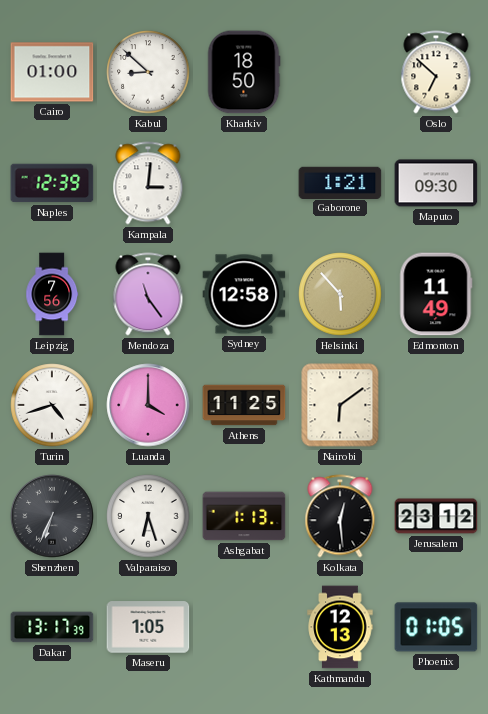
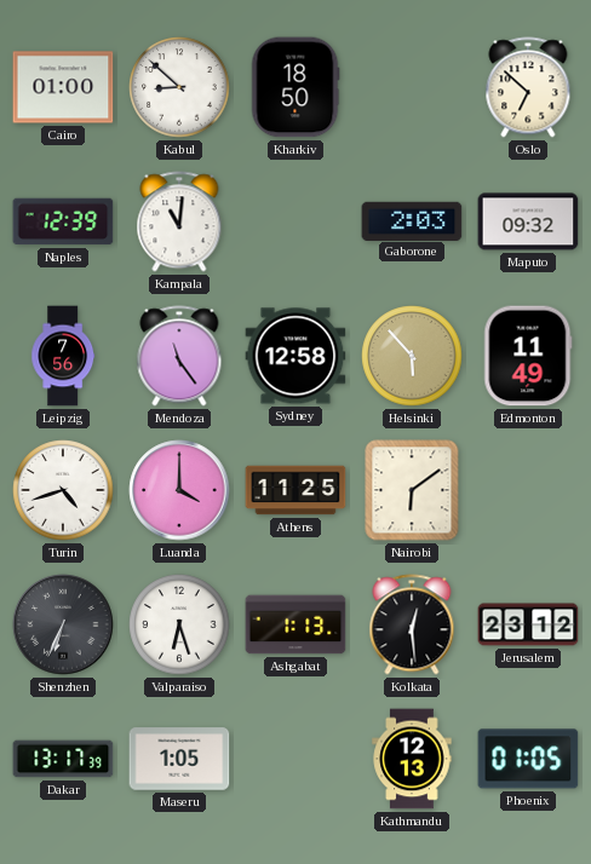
Kampala: 3:01 -> 11:01
Gaborone: 1:21 -> 2:03
Maputo: 09:30 -> 09:32
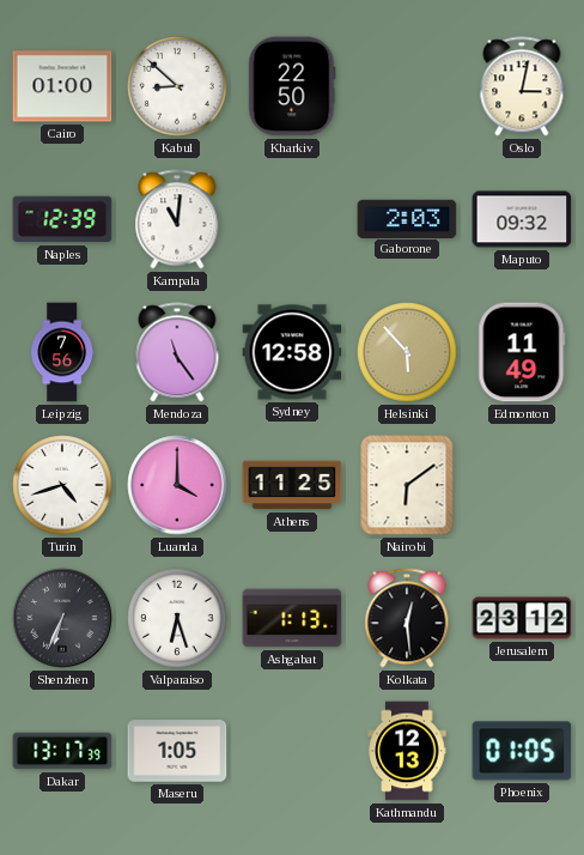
Kharkiv: 18:50 -> 22:50
Oslo: 6:52 -> 3:02
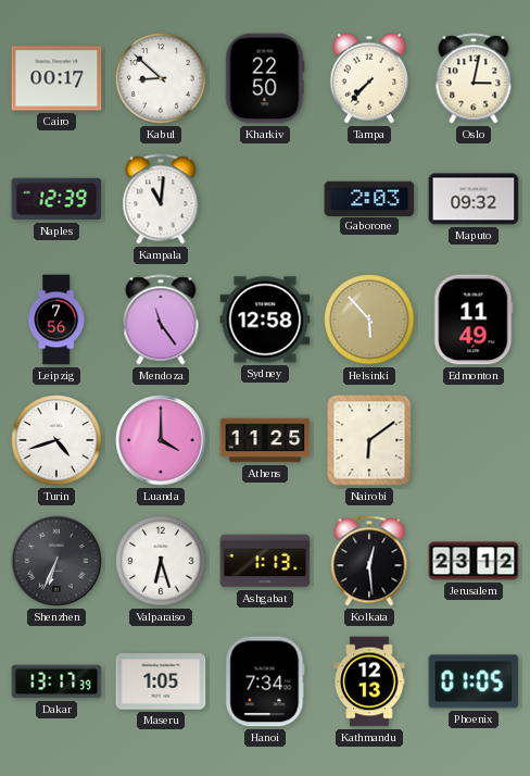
Cairo: 01:00 -> 00:17
Tampa: none -> 7:37
Hanoi: none -> 7:34
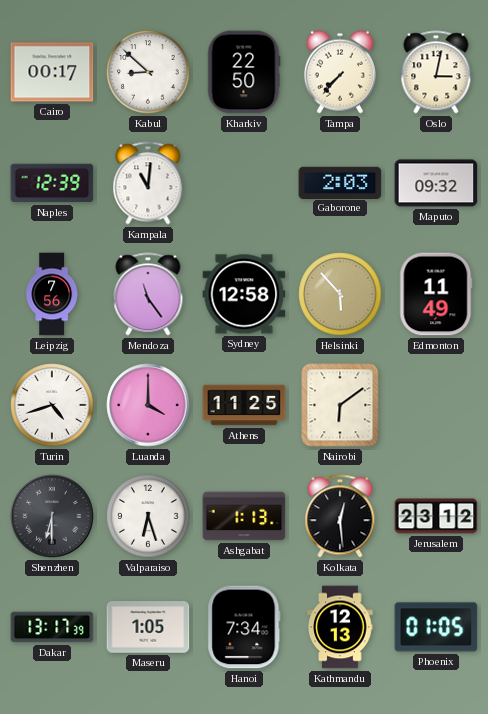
Shenzhen: 6:34 -> 6:30
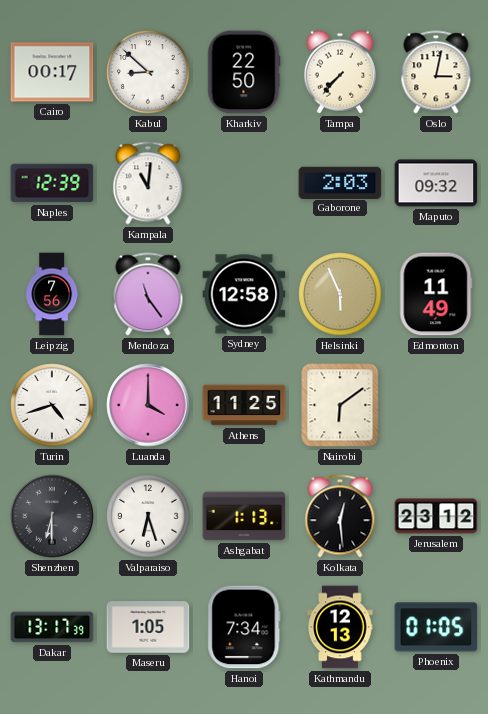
Helsinki: 5:53 -> 5:56
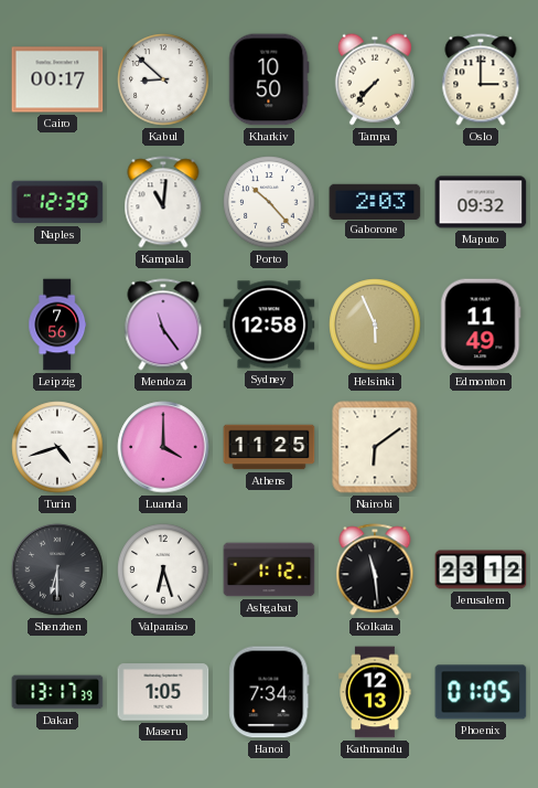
Kharkiv: 22:50 -> 10:50
Oslo: 3:02 -> 3:00
Porto: none -> 10:23
Ashgabat: 1:13 -> 1:12
Kolkata: 12:29 -> 11:29
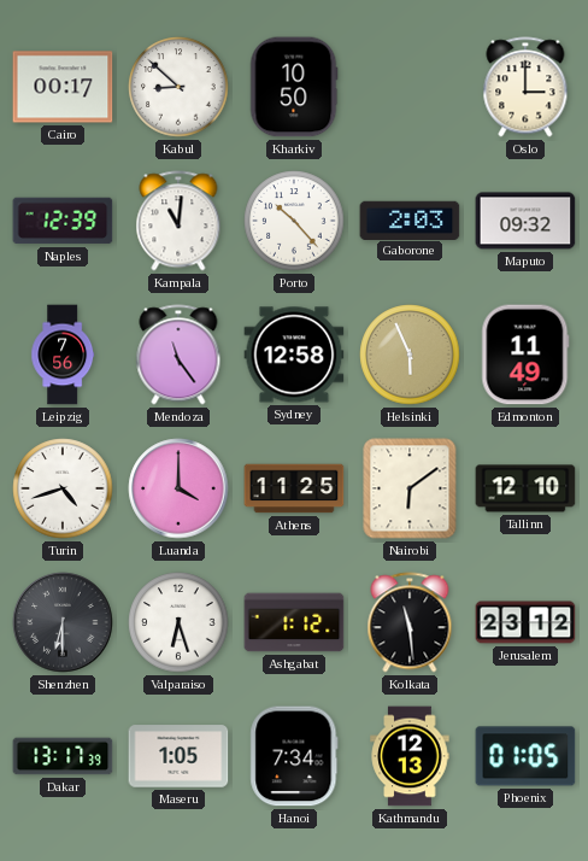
Tampa: 7:37 -> none
Tallinn: none -> 12:10
